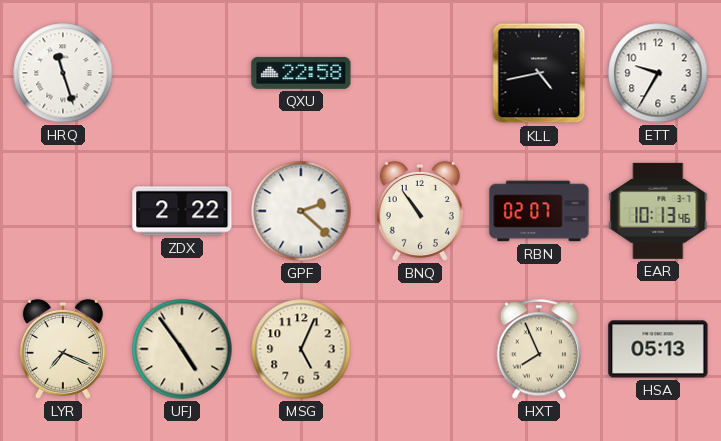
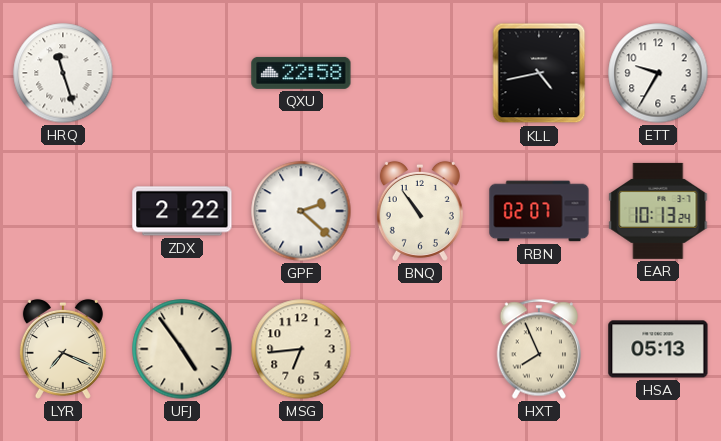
EAR: 10:13:46 -> 10:13:24
MSG: 5:04 -> 6:44
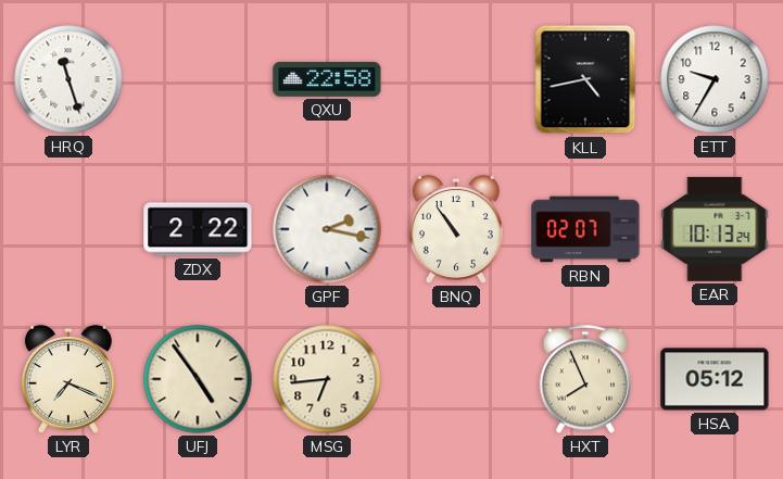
GPF: 2:22 -> 2:17
HSA: 05:13 -> 05:12
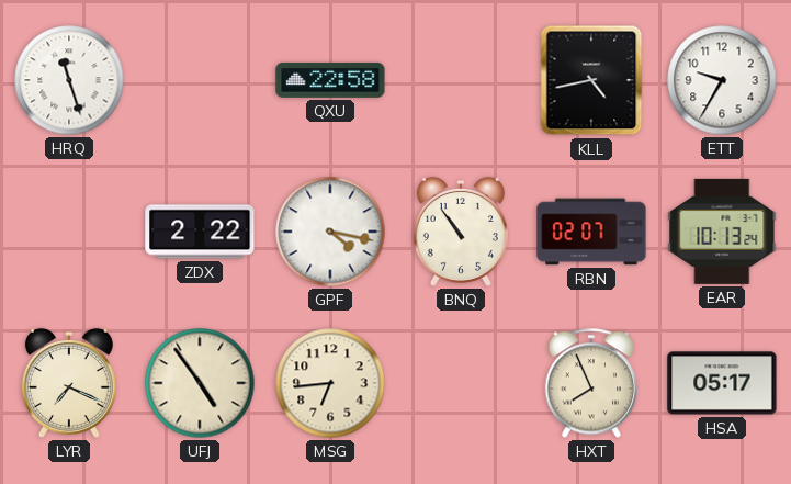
GPF: 2:17 -> 4:17
HSA: 05:12 -> 05:17
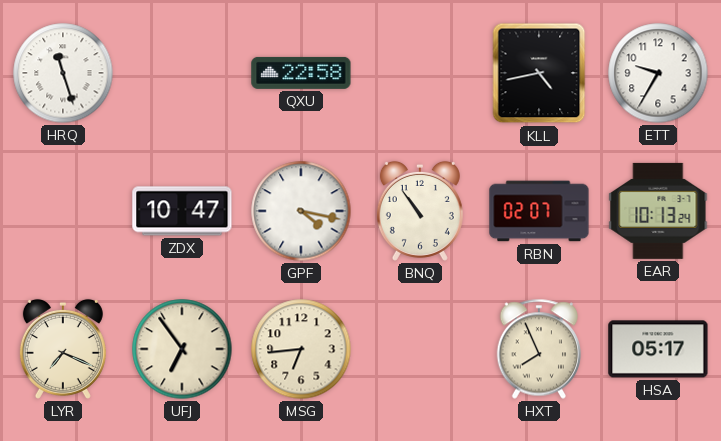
ZDX: 2:22 -> 10:47
UFJ: 4:54 -> 6:54
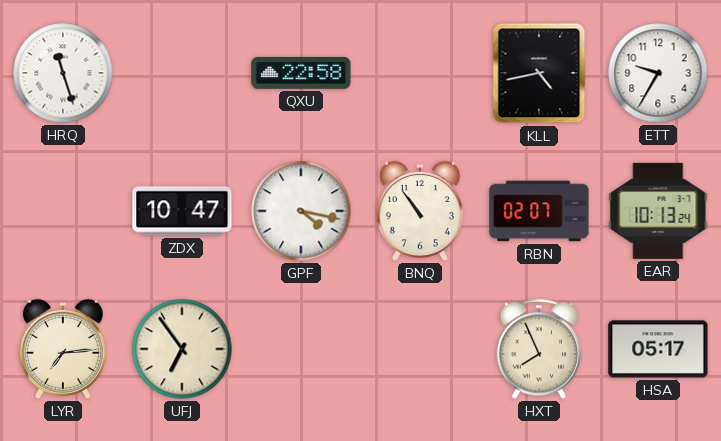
LYR: 7:19 -> 7:14
MSG: 6:44 -> none
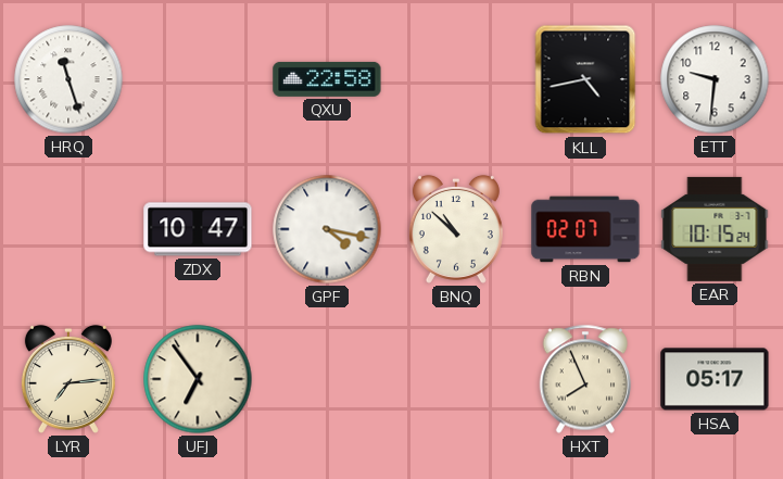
ETT: 9:35 -> 9:31
BNQ: 10:54 -> 10:52
EAR: 10:13 -> 10:15
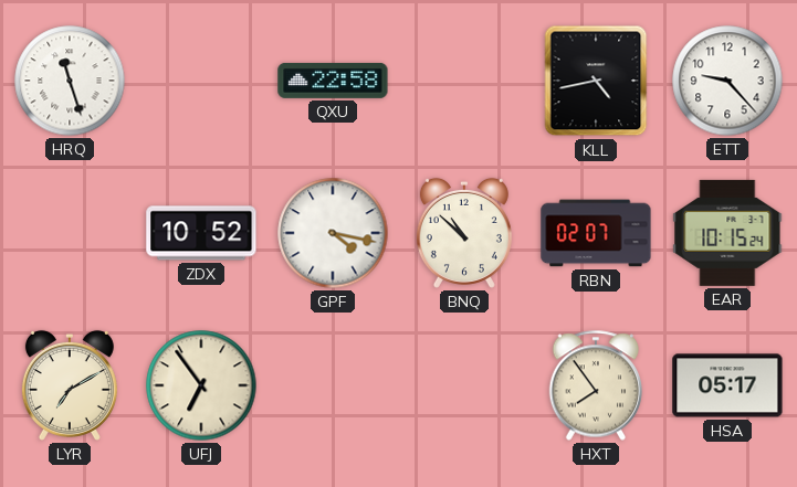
ETT: 9:31 -> 9:23
ZDX: 10:47 -> 10:52
LYR: 7:14 -> 7:10
HXT: 7:56 -> 7:54
